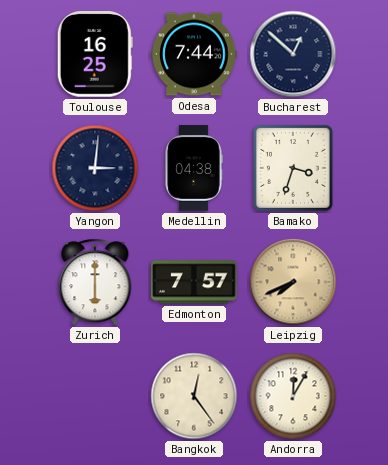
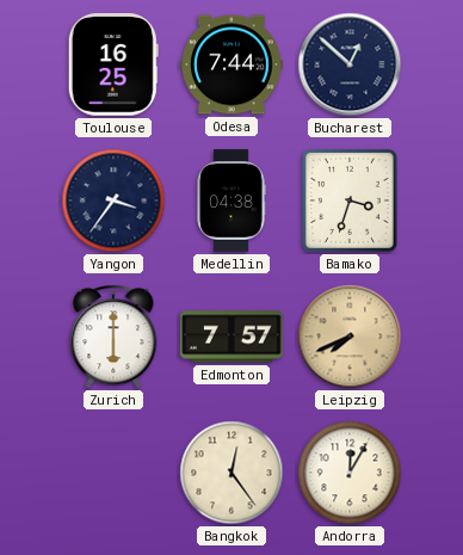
Yangon: 3:01 -> 3:36
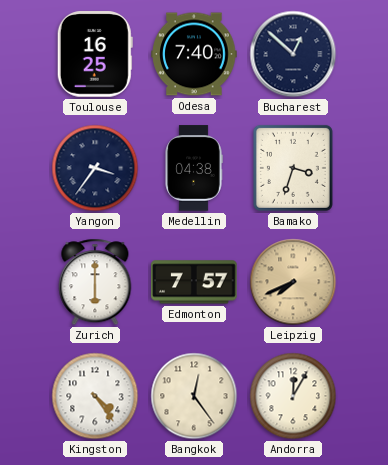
Odesa: 7:44 -> 7:40
Kingston: none -> 4:24
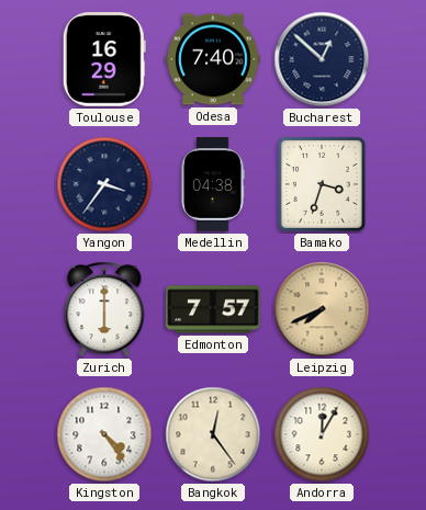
Toulouse: 16:25 -> 16:29
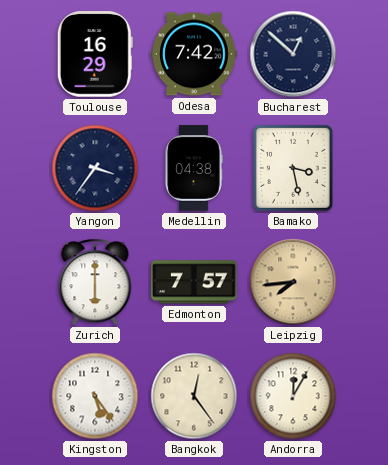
Odesa: 7:40 -> 7:42
Bamako: 3:33 -> 3:28
Leipzig: 7:41 -> 7:44
Kingston: 4:24 -> 5:24
